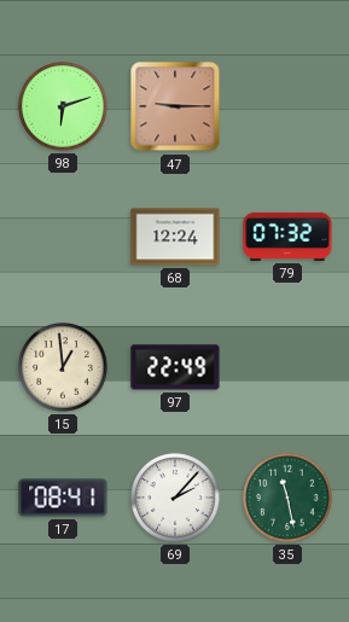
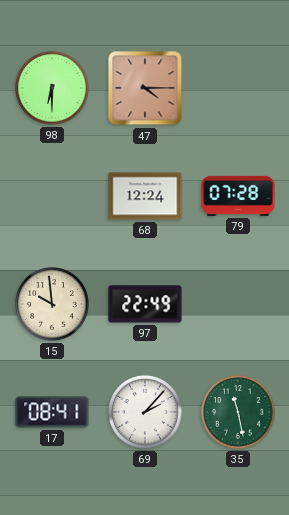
98: 6:12 -> 6:30
47: 9:15 -> 4:15
79: 07:32 -> 07:28
15: 12:59 -> 9:59
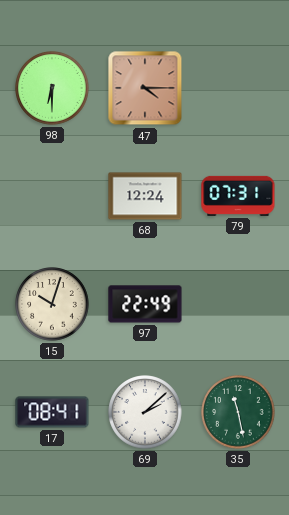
79: 07:28 -> 07:31
15: 9:59 -> 10:03
69: 2:07 -> 2:08
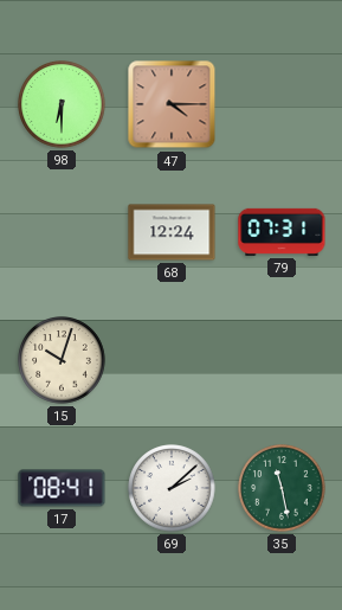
97: 22:49 -> none
